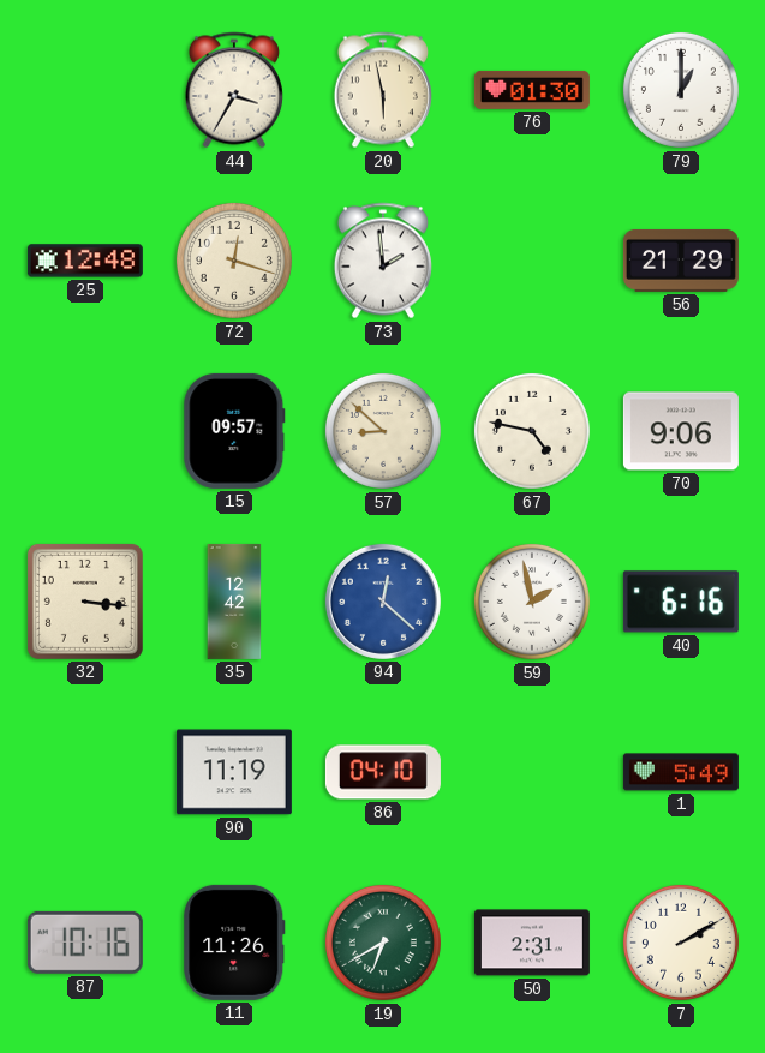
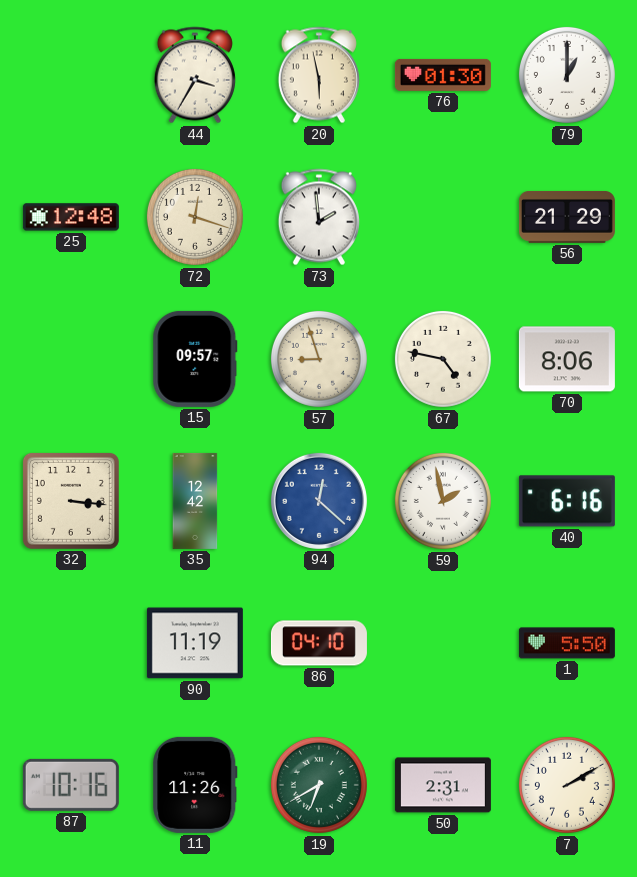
57: 8:52 -> 8:57
70: 9:06 -> 8:06
1: 5:49 -> 5:50
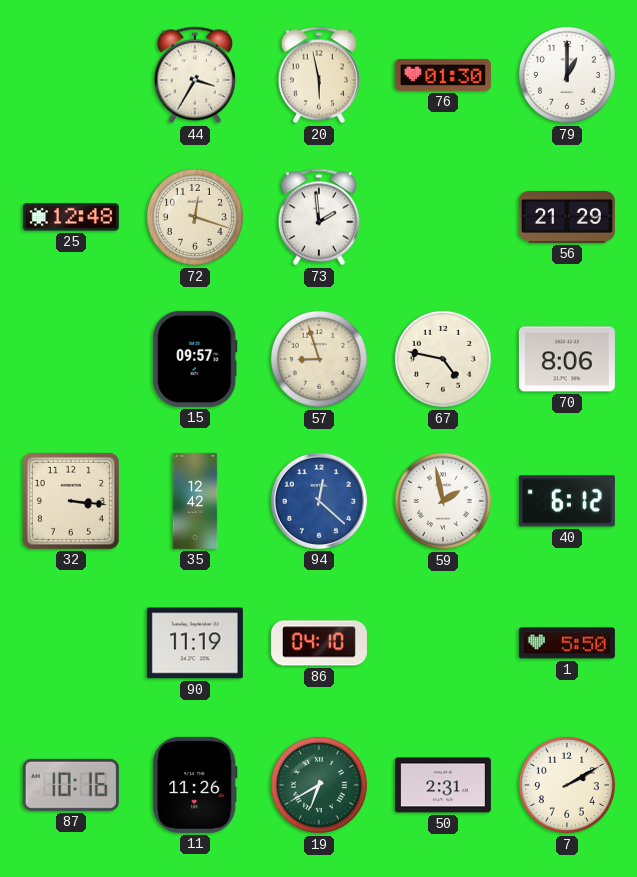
40: 6:16 -> 6:12
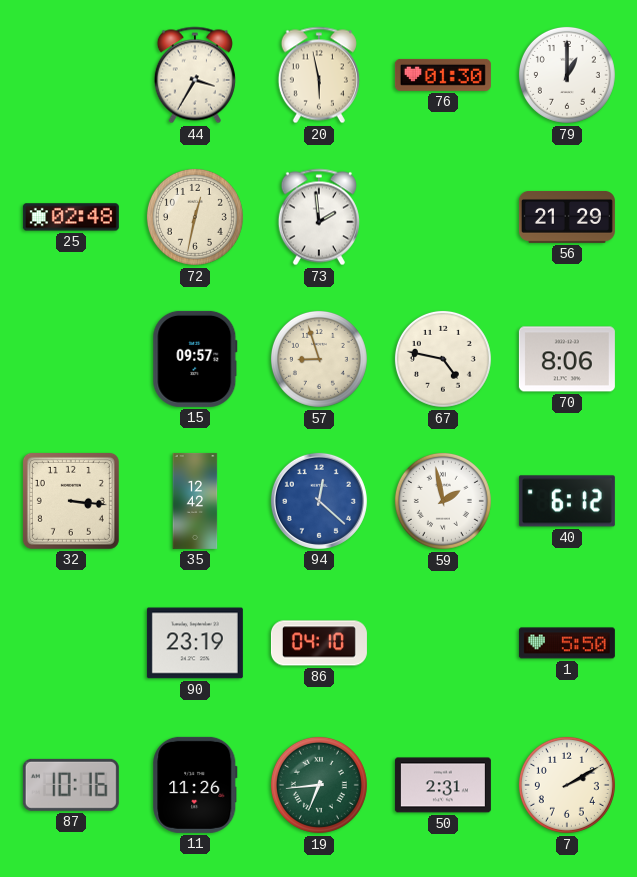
25: 12:48 -> 02:48
72: 12:18 -> 12:32
90: 11:19 -> 23:19
19: 6:40 -> 6:44
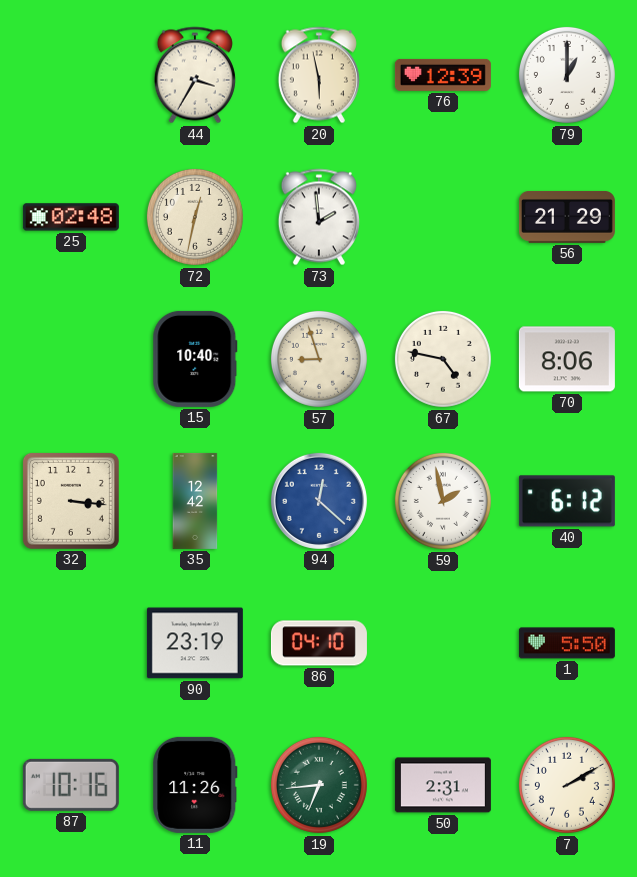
76: 01:30 -> 12:39
15: 09:57 -> 10:40
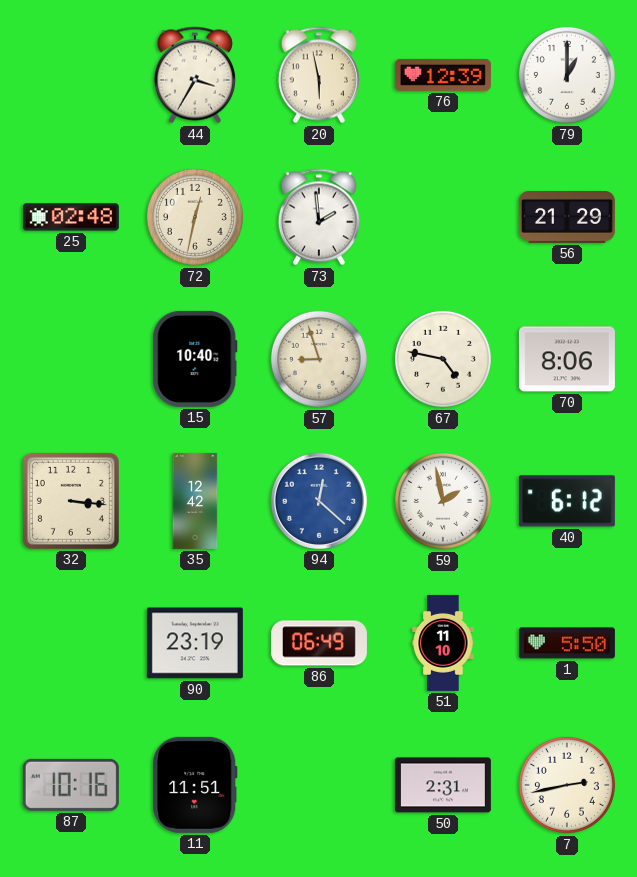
86: 04:10 -> 06:49
51: none -> 11:10
11: 11:26 -> 11:51
19: 6:44 -> none
7: 2:10 -> 2:43
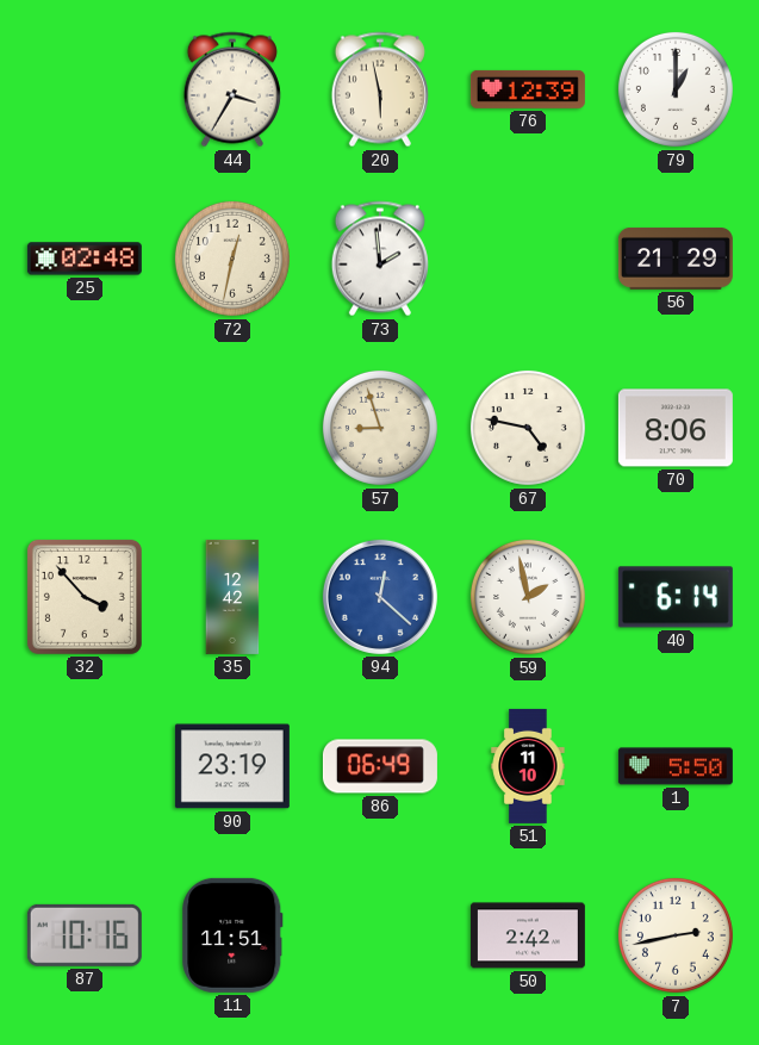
15: 10:40 -> none
32: 3:16 -> 3:53
40: 6:12 -> 6:14
50: 2:31 -> 2:42
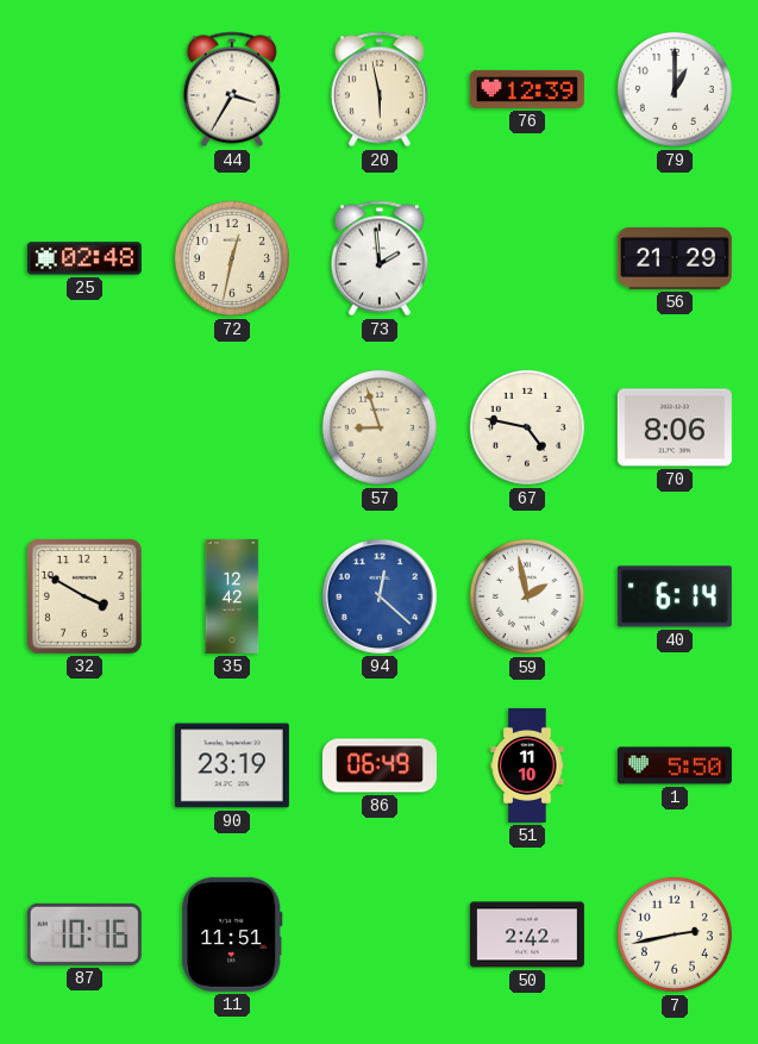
32: 3:53 -> 3:50
